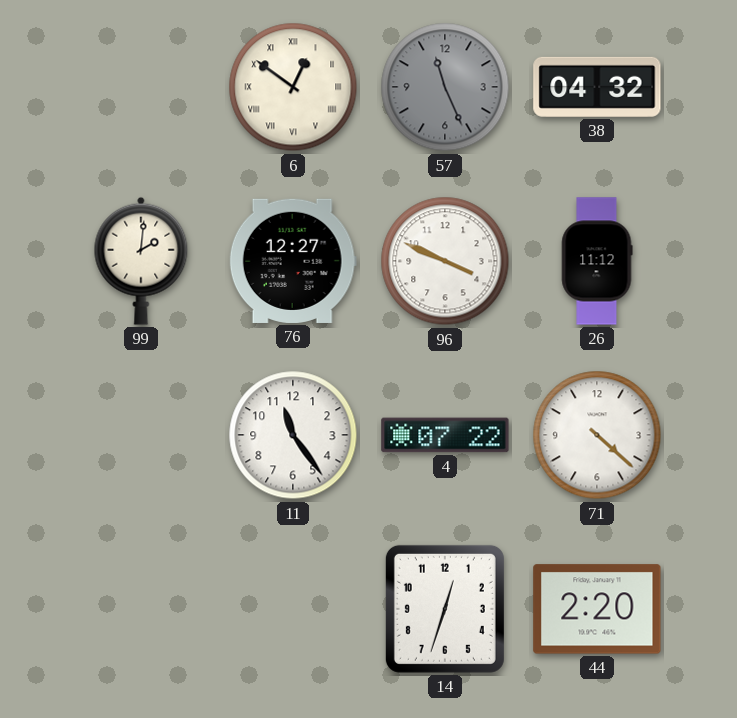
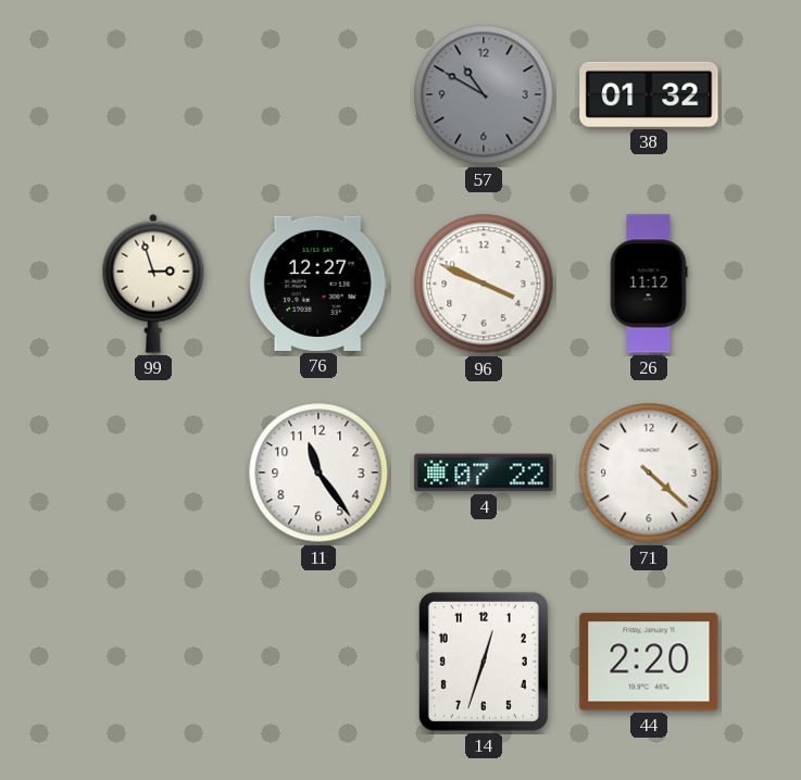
6: 12:51 -> none
57: 11:26 -> 10:50
38: 04:32 -> 01:32
99: 2:01 -> 2:57
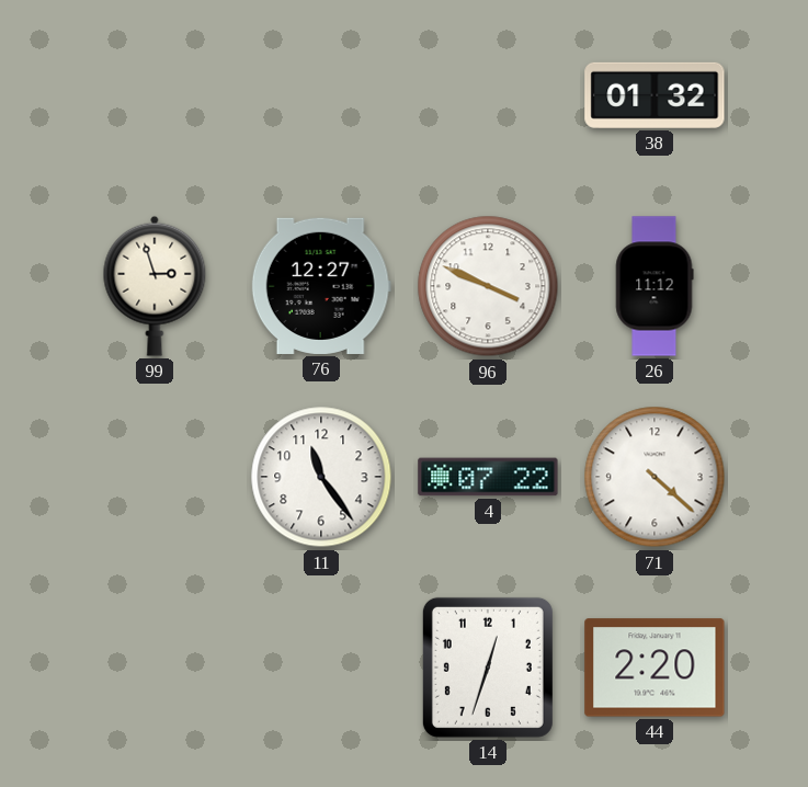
57: 10:50 -> none
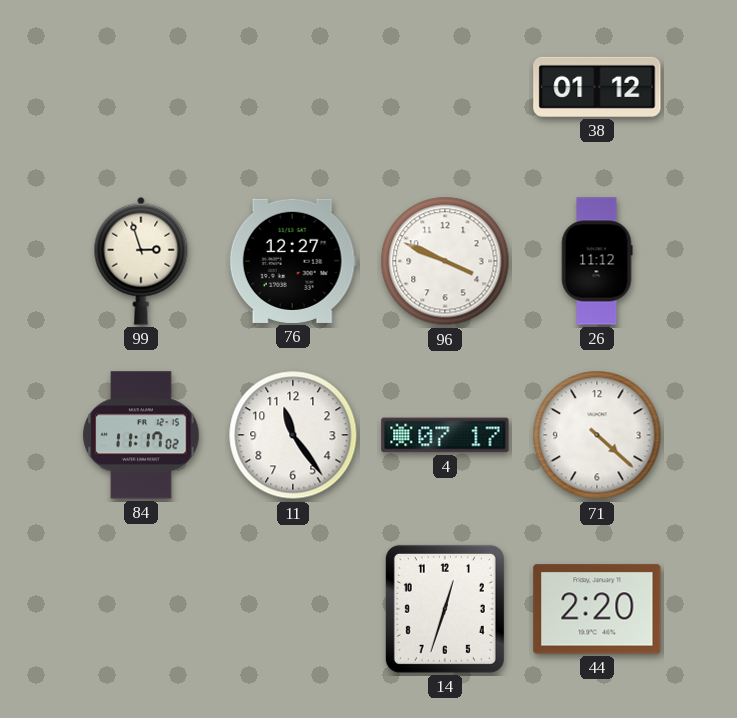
38: 01:32 -> 01:12
84: none -> 11:17
4: 07:22 -> 07:17
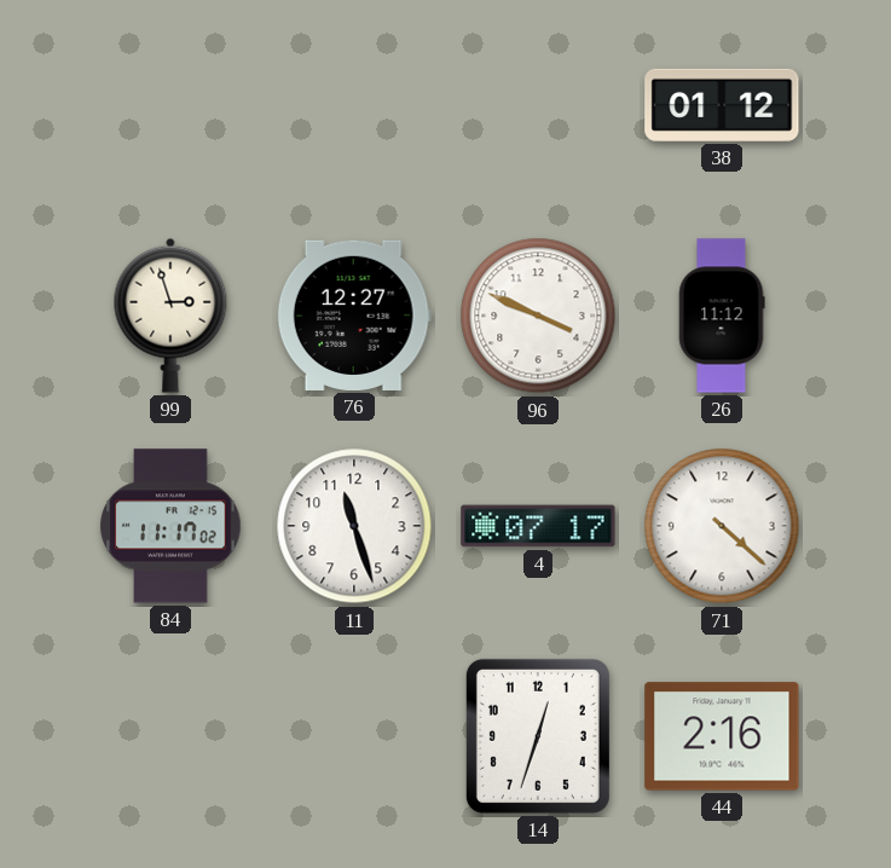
11: 11:24 -> 11:27
44: 2:20 -> 2:16
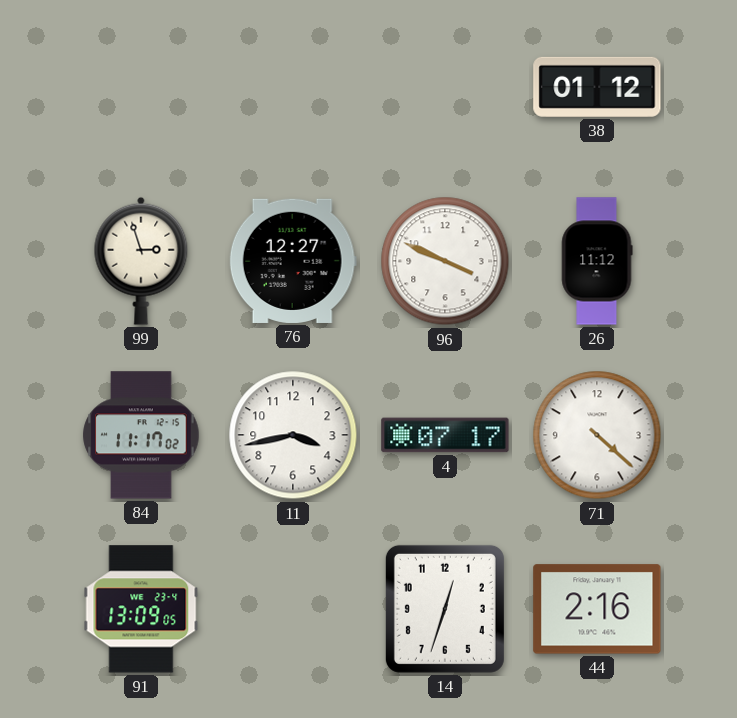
11: 11:27 -> 3:43
91: none -> 13:09
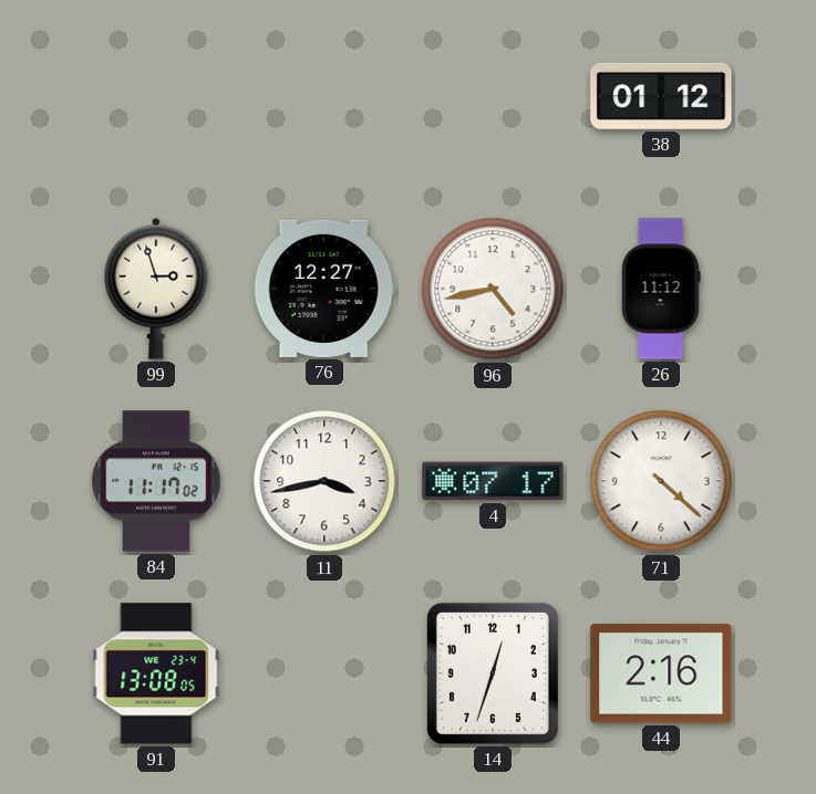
96: 3:49 -> 4:43
91: 13:09 -> 13:08
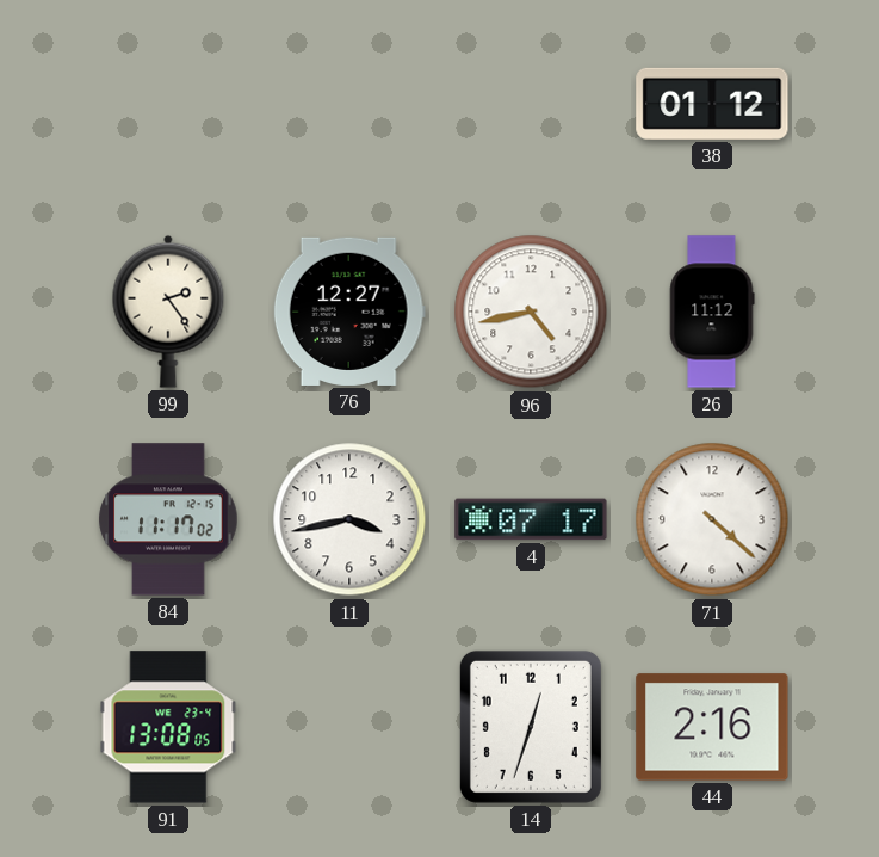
99: 2:57 -> 2:24
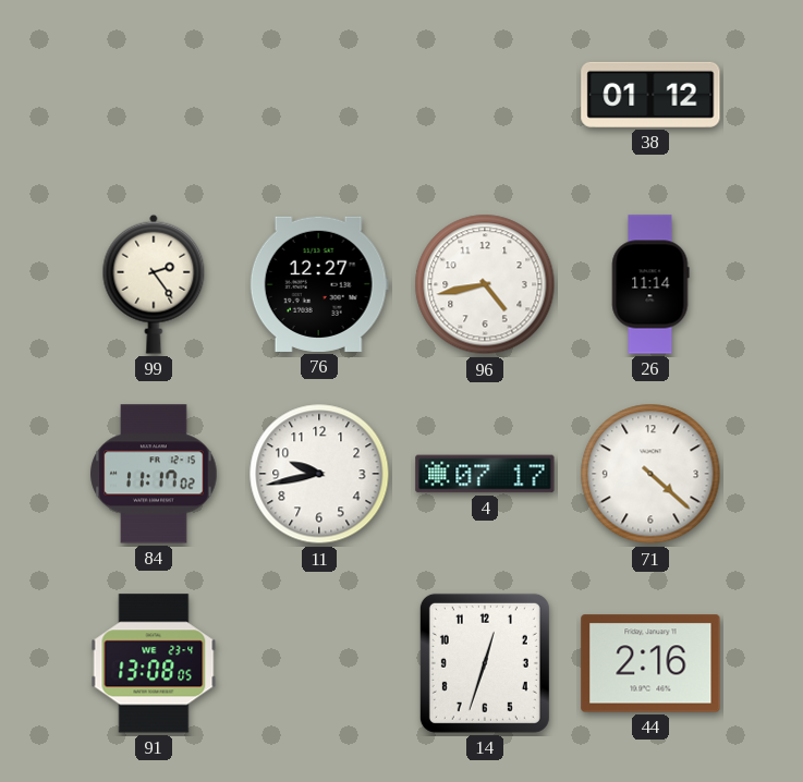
26: 11:12 -> 11:14
11: 3:43 -> 9:43
